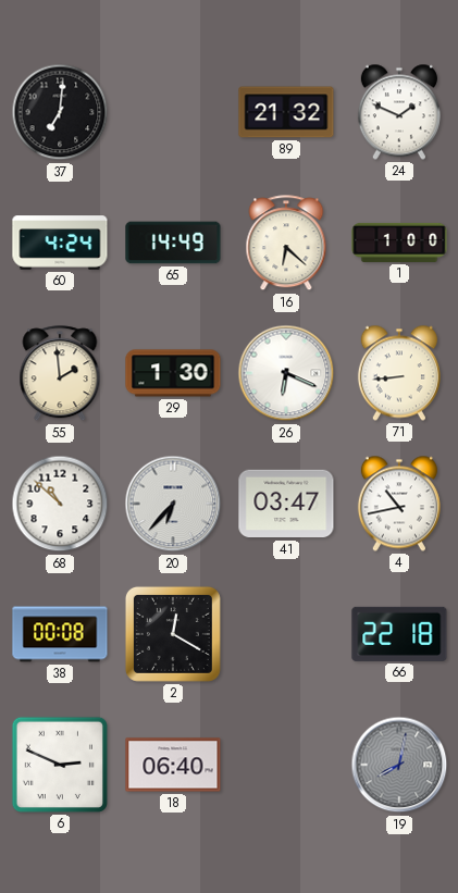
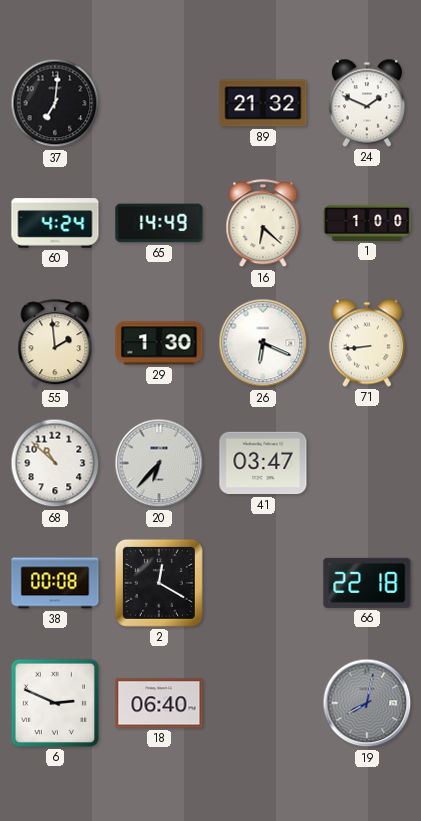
4: 10:43 -> none
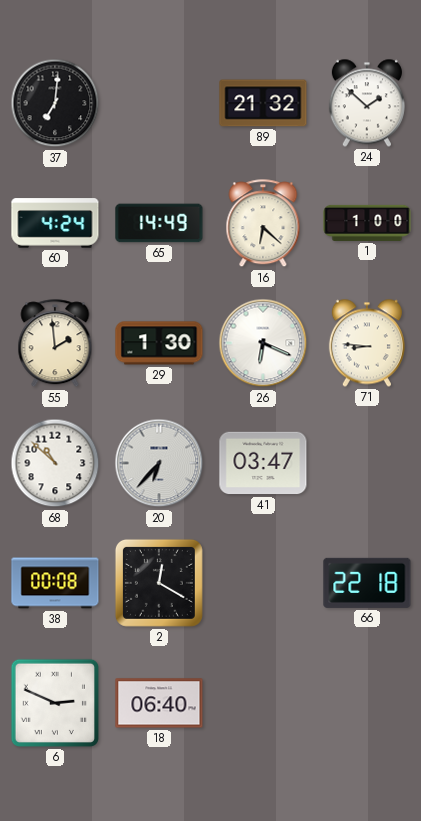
24: 1:49 -> 1:52
71: 8:44 -> 8:46
19: 8:02 -> none
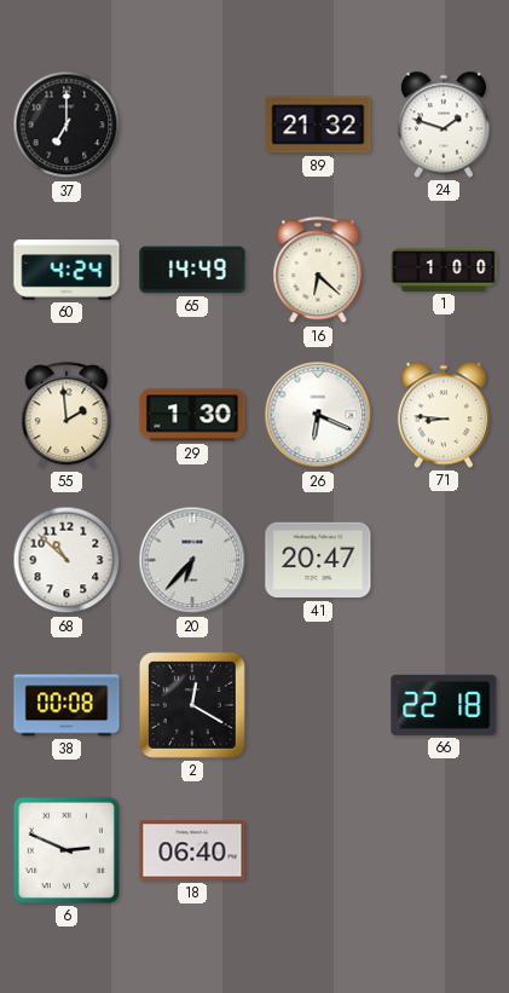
37: 7:01 -> 7:00
24: 1:52 -> 1:48
41: 03:47 -> 20:47
